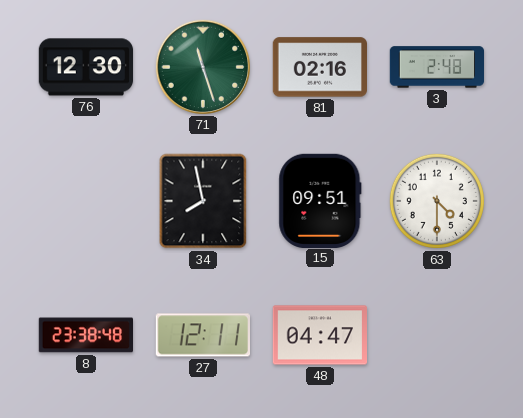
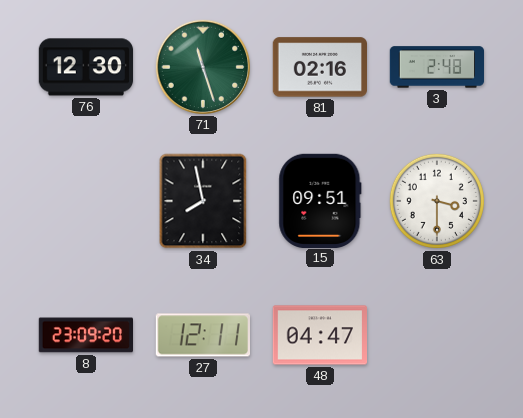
63: 4:30 -> 3:30
8: 23:38 -> 23:09
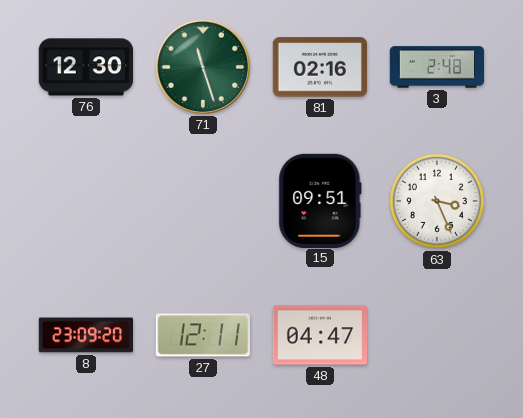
34: 7:58 -> none
63: 3:30 -> 3:26
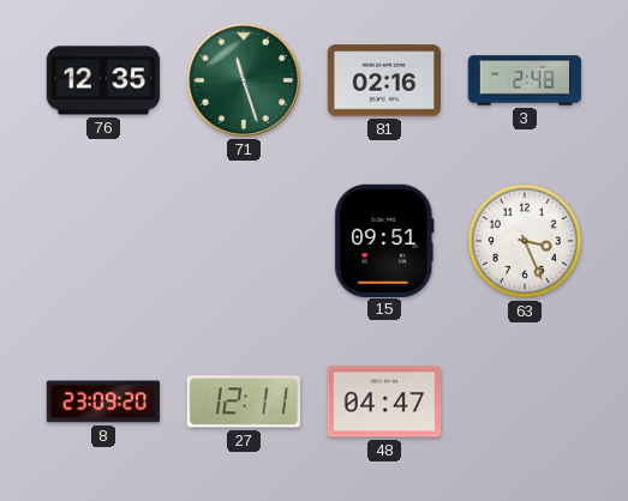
76: 12:30 -> 12:35
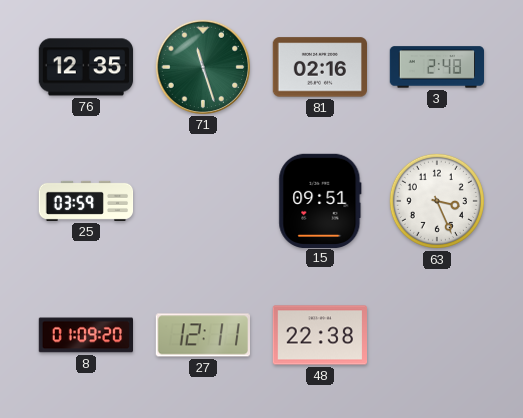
25: none -> 03:59
8: 23:09 -> 01:09
48: 04:47 -> 22:38
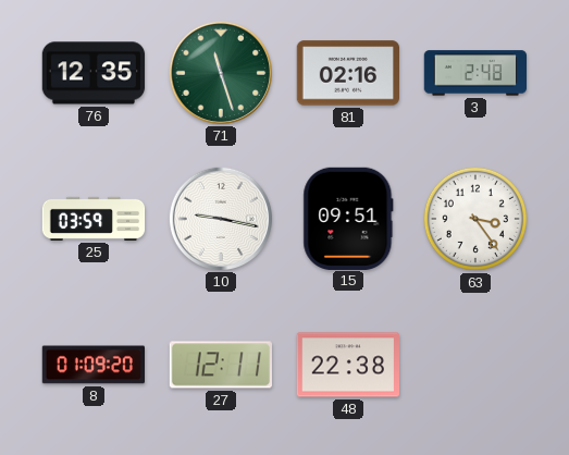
10: none -> 9:17
63: 3:26 -> 3:24
